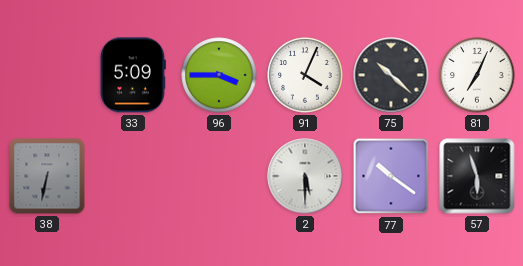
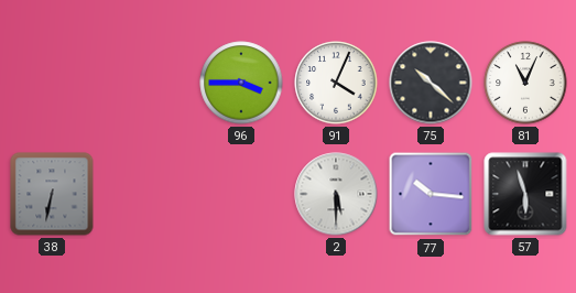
33: 5:09 -> none
81: 7:04 -> 11:04
77: 10:21 -> 10:16
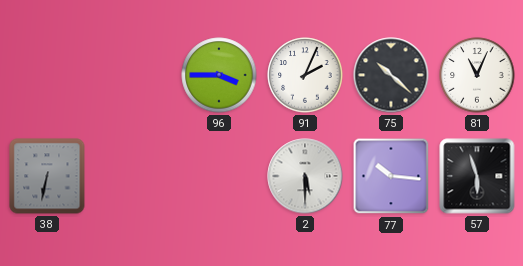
91: 4:04 -> 2:04
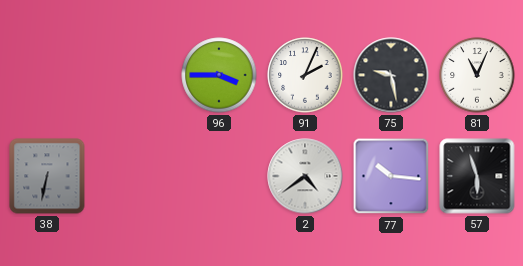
75: 10:22 -> 9:28
2: 5:30 -> 4:39
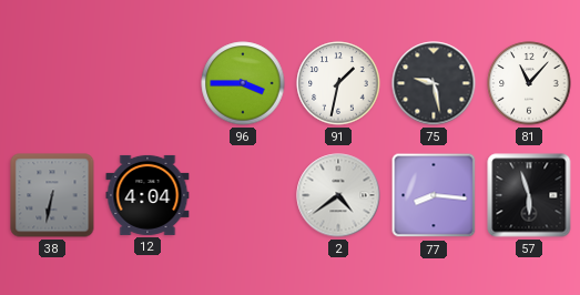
91: 2:04 -> 1:32
81: 11:04 -> 11:07
12: none -> 4:04
77: 10:16 -> 8:16
